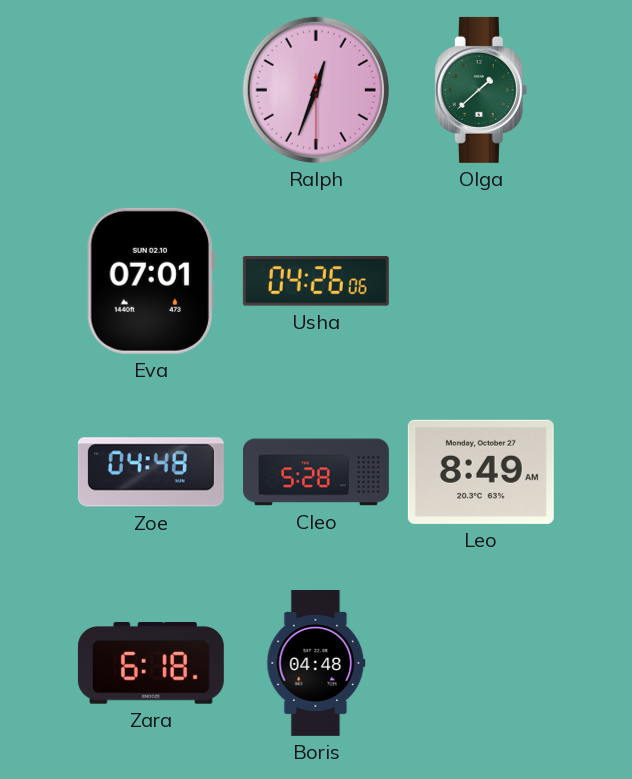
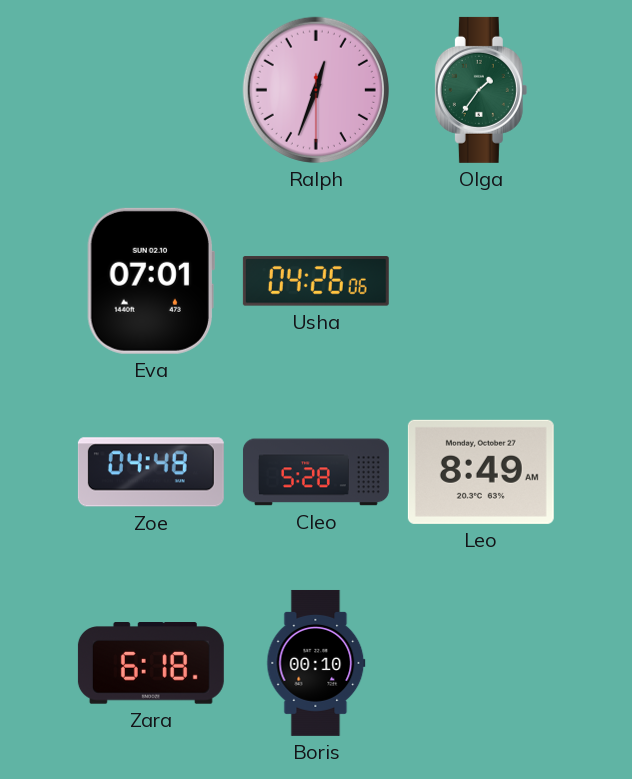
Olga: 1:38 -> 1:36
Boris: 04:48 -> 00:10
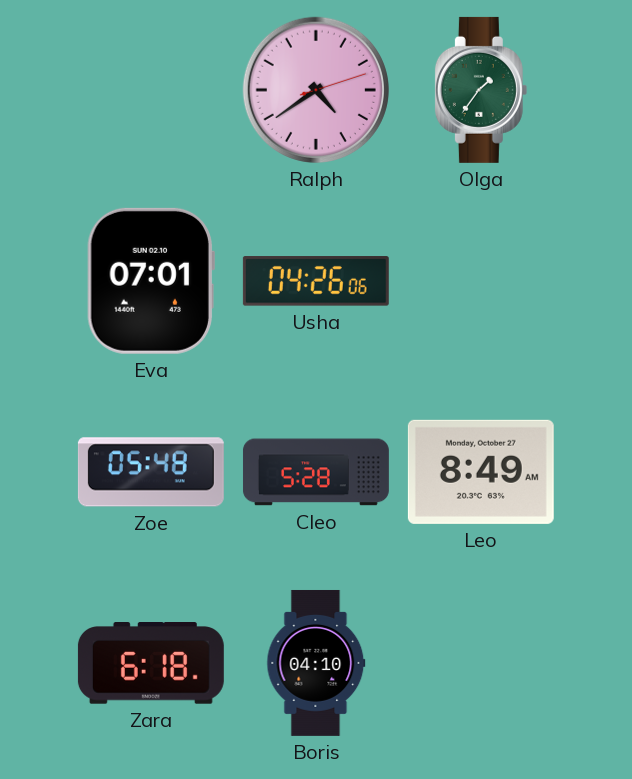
Ralph: 12:33 -> 4:39
Zoe: 04:48 -> 05:48
Boris: 00:10 -> 04:10
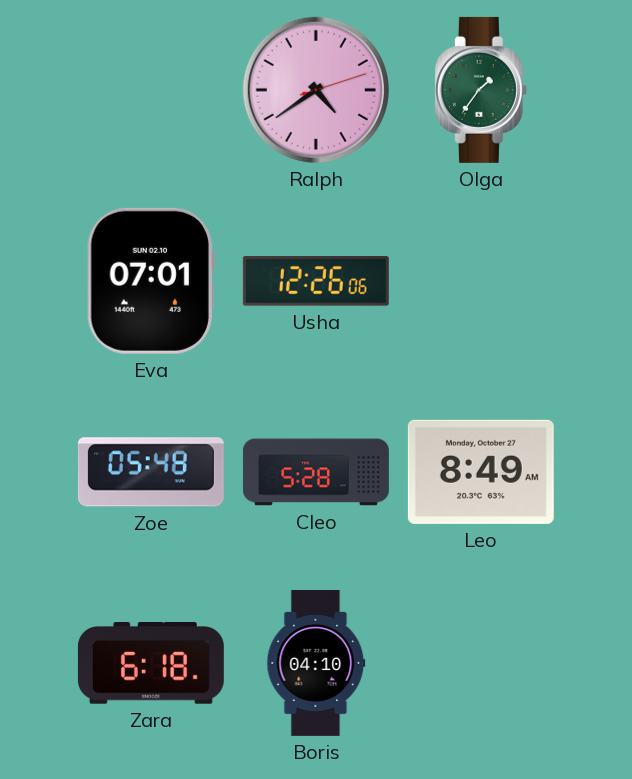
Usha: 04:26 -> 12:26
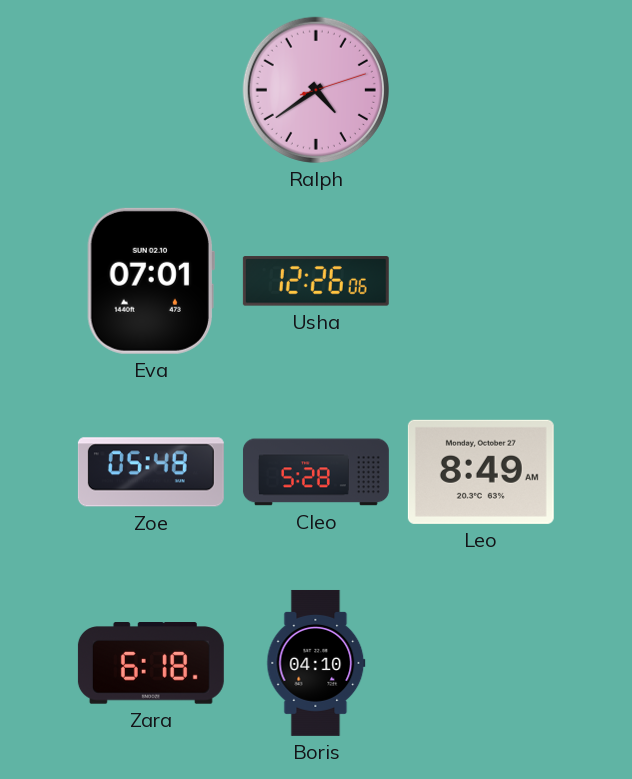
Olga: 1:36 -> none
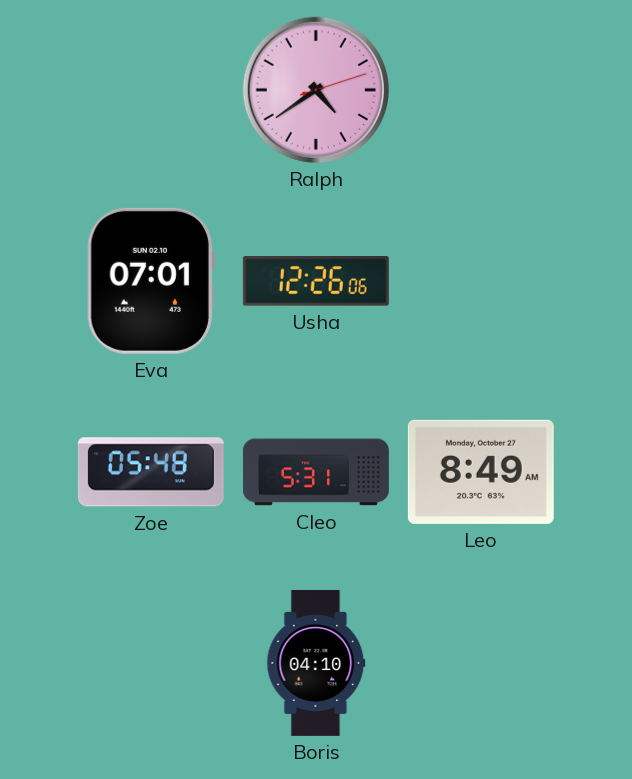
Cleo: 5:28 -> 5:31
Zara: 6:18 -> none
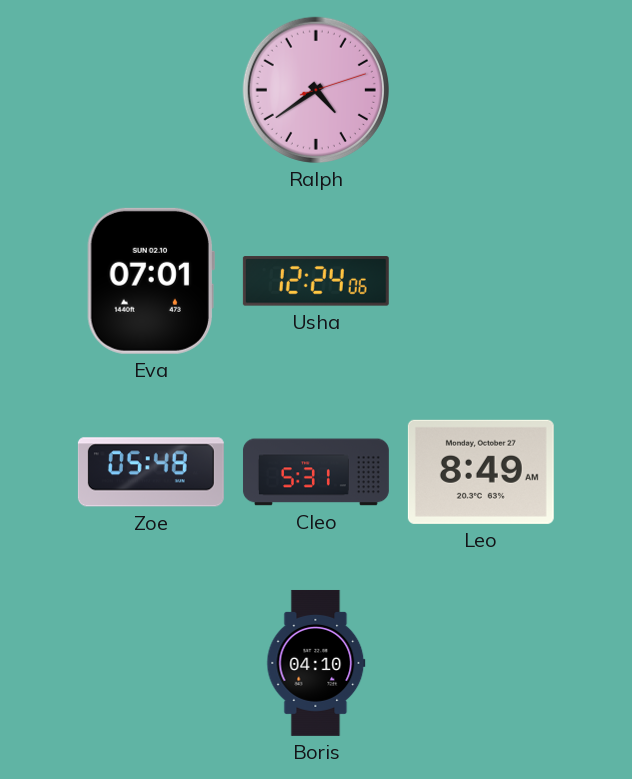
Usha: 12:26 -> 12:24
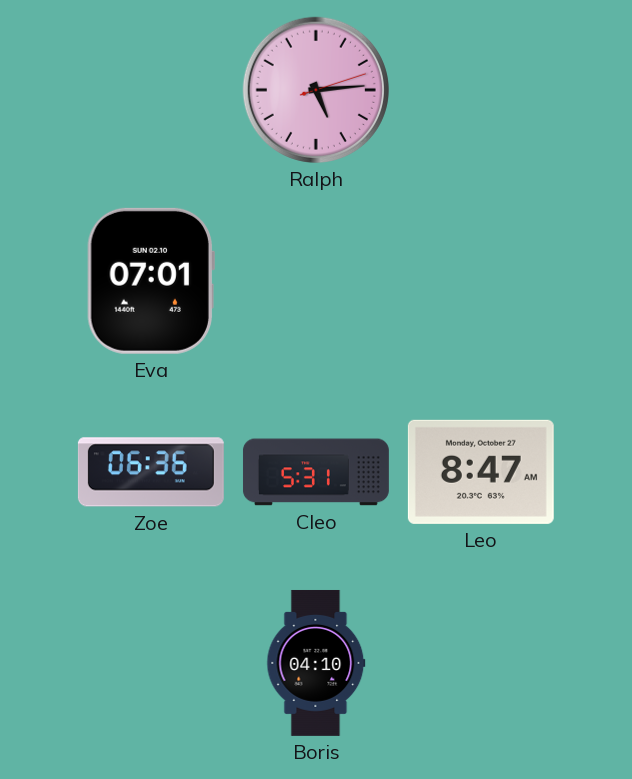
Ralph: 4:39 -> 5:14
Usha: 12:24 -> none
Zoe: 05:48 -> 06:36
Leo: 8:49 -> 8:47
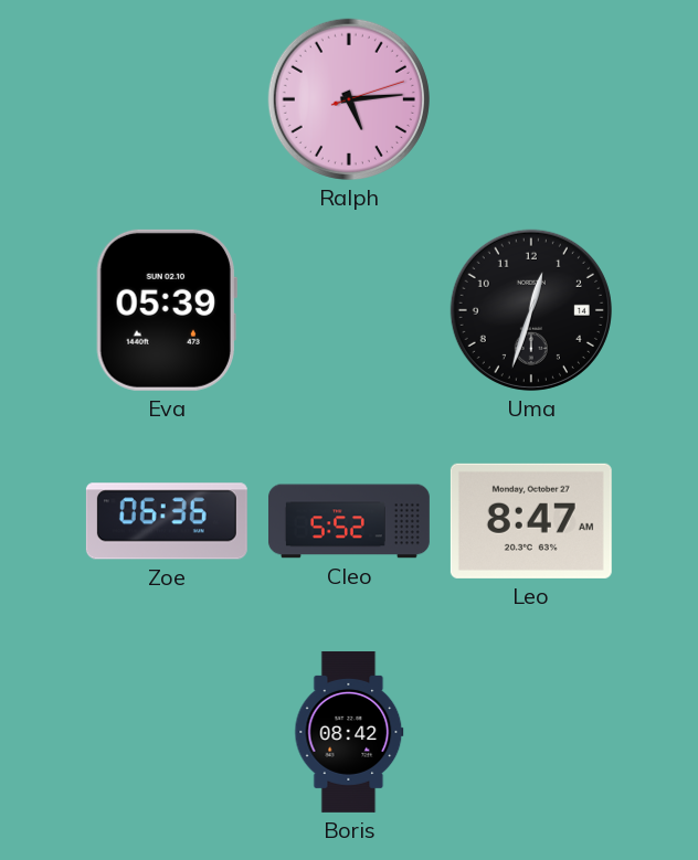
Eva: 07:01 -> 05:39
Uma: none -> 12:33
Cleo: 5:31 -> 5:52
Boris: 04:10 -> 08:42
